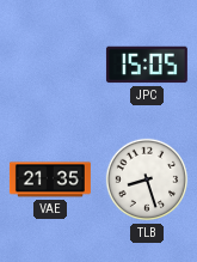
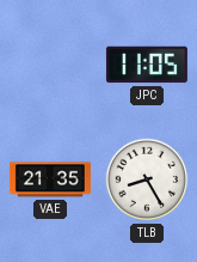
JPC: 15:05 -> 11:05
TLB: 8:27 -> 8:25
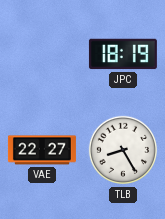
JPC: 11:05 -> 18:19
VAE: 21:35 -> 22:27
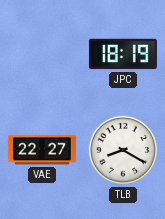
TLB: 8:25 -> 8:20
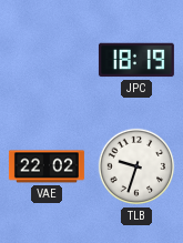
VAE: 22:27 -> 22:02
TLB: 8:20 -> 9:33
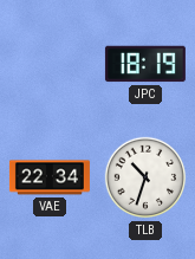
VAE: 22:02 -> 22:34
TLB: 9:33 -> 10:33
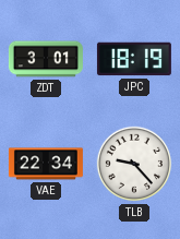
ZDT: none -> 3:01
TLB: 10:33 -> 9:23
